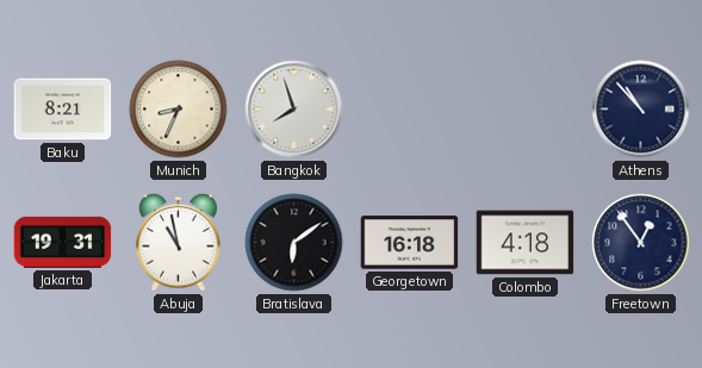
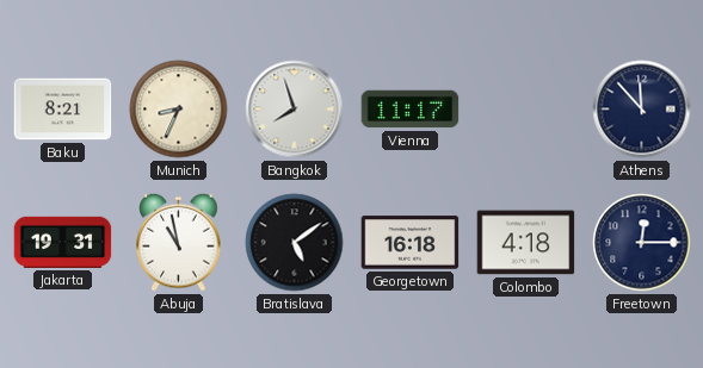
Vienna: none -> 11:17
Athens: 10:53 -> 11:53
Bratislava: 6:09 -> 5:09
Freetown: 12:54 -> 12:15
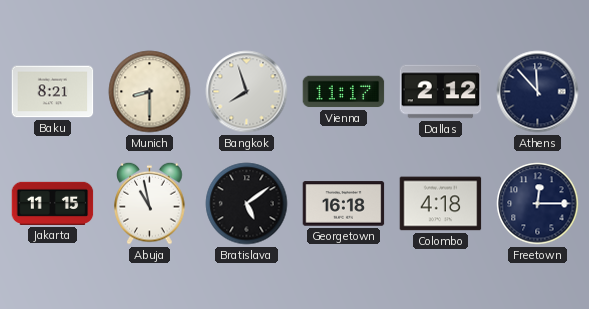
Munich: 8:34 -> 8:30
Dallas: none -> 2:12
Jakarta: 19:31 -> 11:15
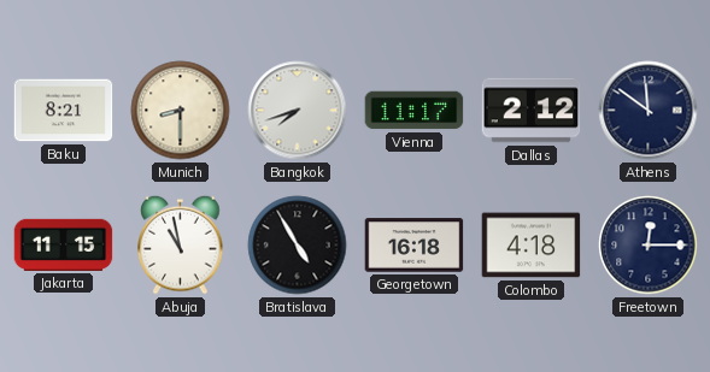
Bangkok: 7:57 -> 7:42
Athens: 11:53 -> 11:51
Bratislava: 5:09 -> 4:55
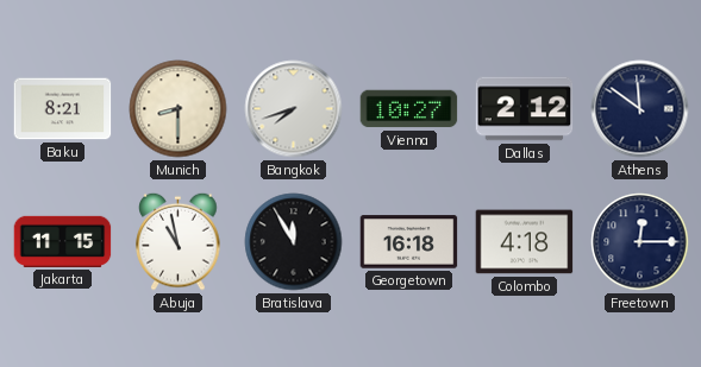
Vienna: 11:17 -> 10:27
Bratislava: 4:55 -> 11:55
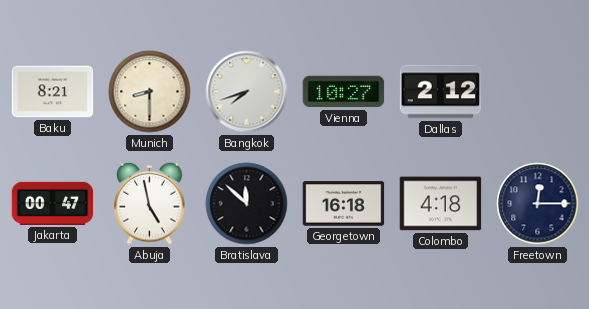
Athens: 11:51 -> none
Jakarta: 11:15 -> 00:47
Abuja: 10:58 -> 4:58
Bratislava: 11:55 -> 11:52
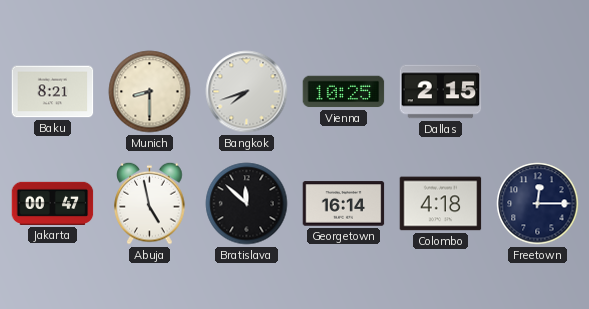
Vienna: 10:27 -> 10:25
Dallas: 2:12 -> 2:15
Georgetown: 16:18 -> 16:14
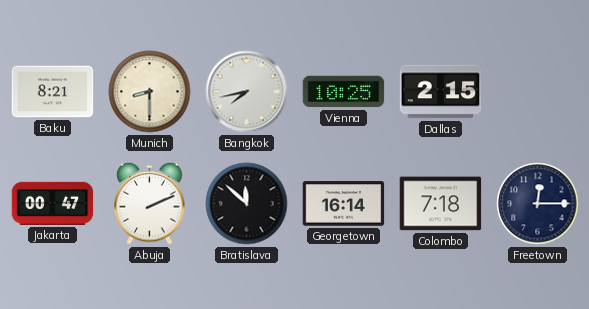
Bangkok: 7:42 -> 7:43
Abuja: 4:58 -> 2:11
Colombo: 4:18 -> 7:18
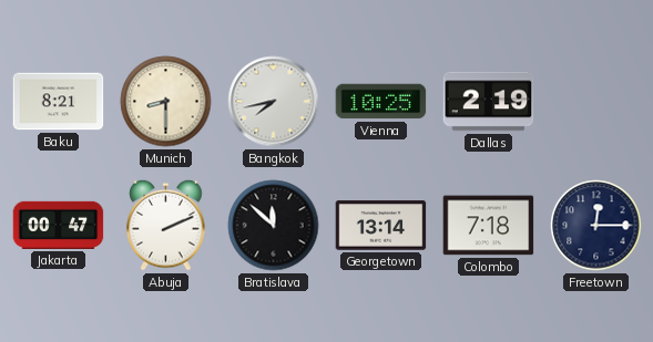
Dallas: 2:15 -> 2:19
Georgetown: 16:14 -> 13:14
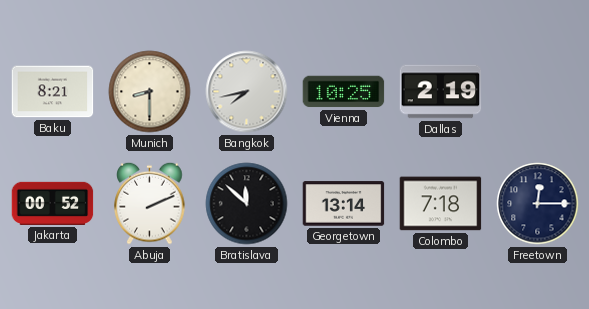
Jakarta: 00:47 -> 00:52
